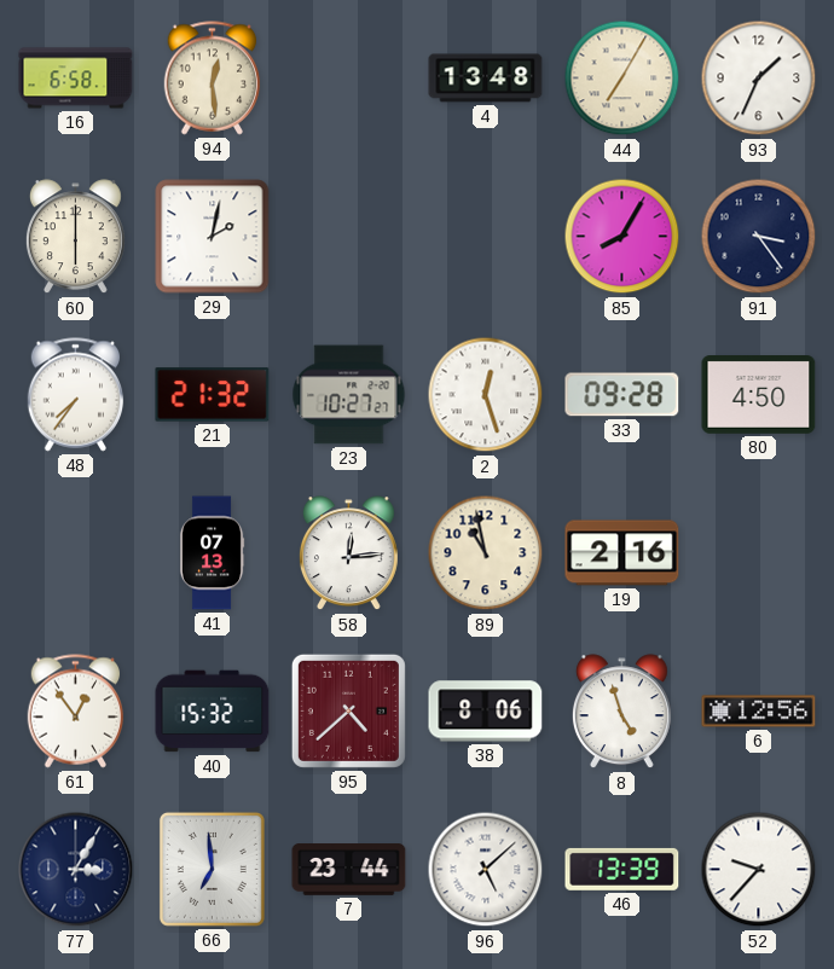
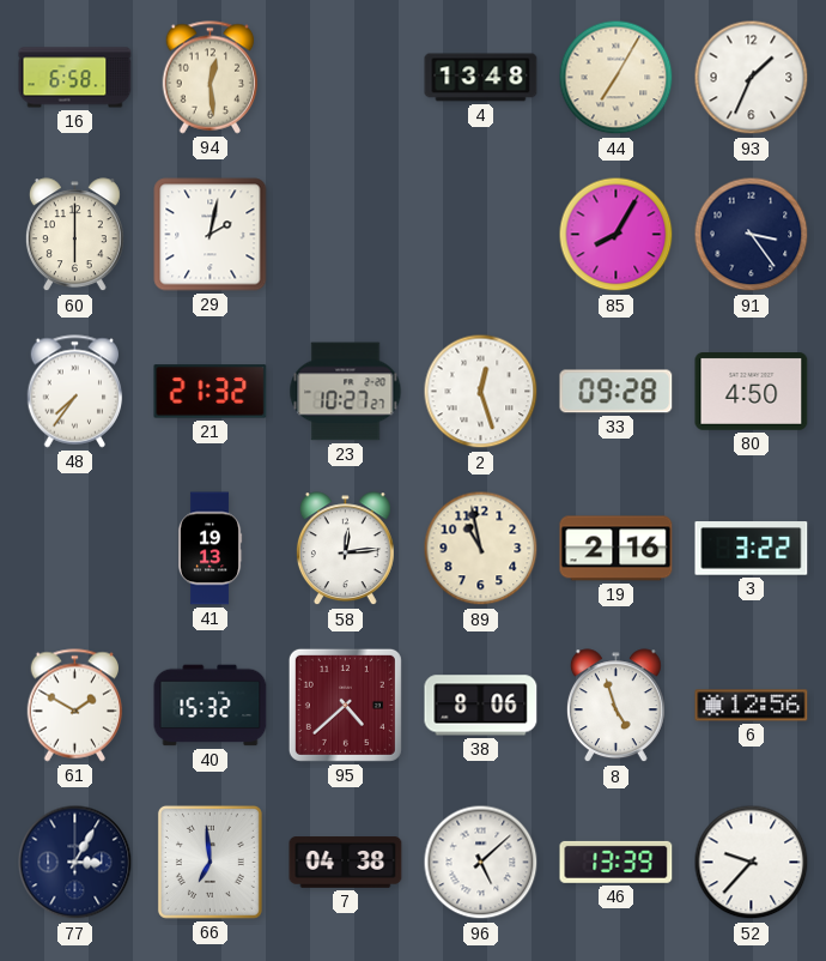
41: 07:13 -> 19:13
3: none -> 3:22
61: 12:54 -> 1:50
7: 23:44 -> 04:38
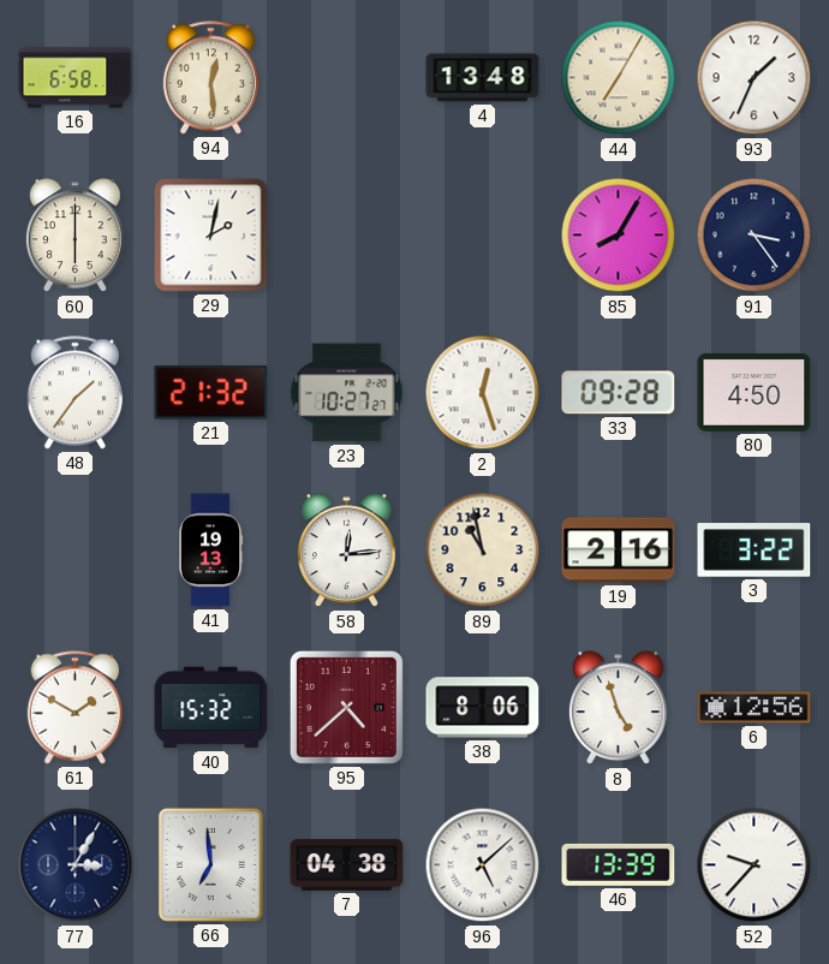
48: 7:36 -> 1:36
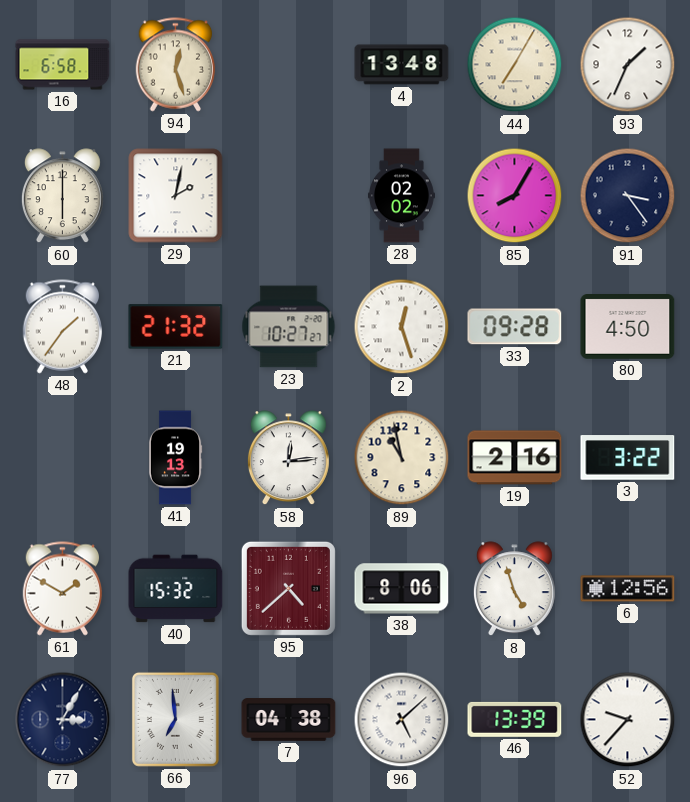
94: 12:29 -> 12:27
28: none -> 02:02
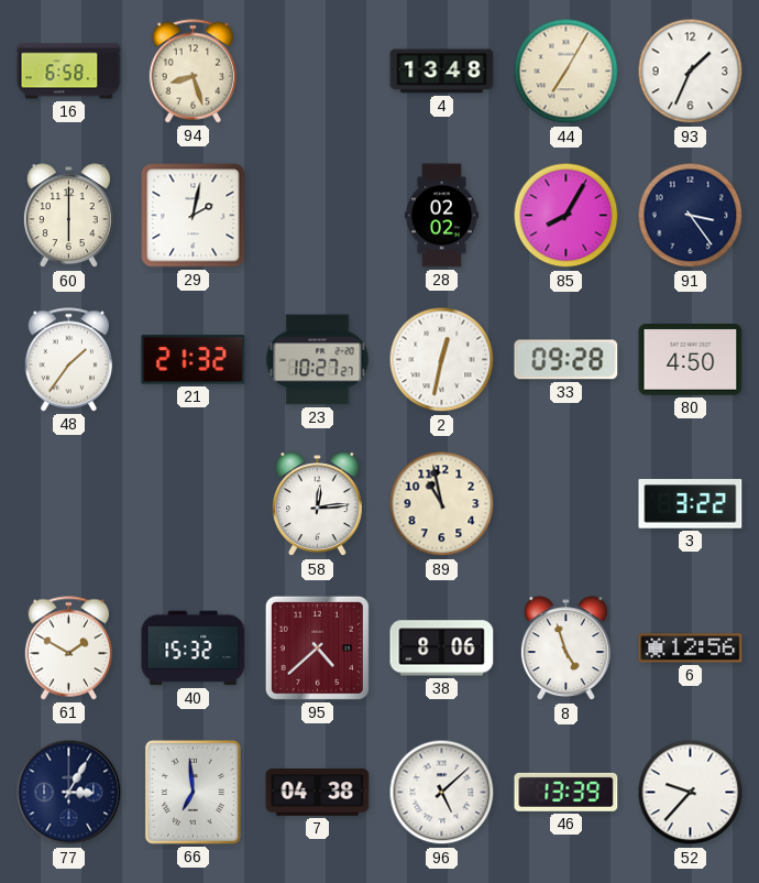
94: 12:27 -> 8:27
2: 12:27 -> 12:32
41: 19:13 -> none
19: 2:16 -> none
